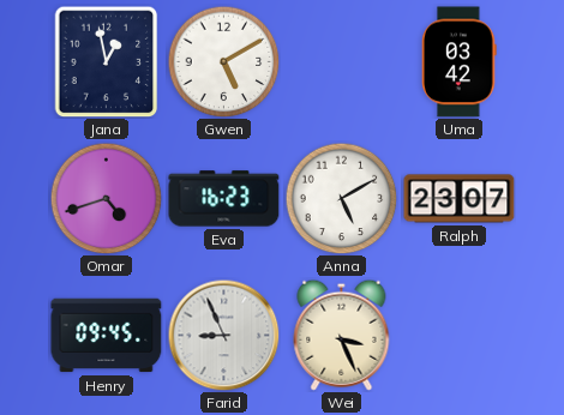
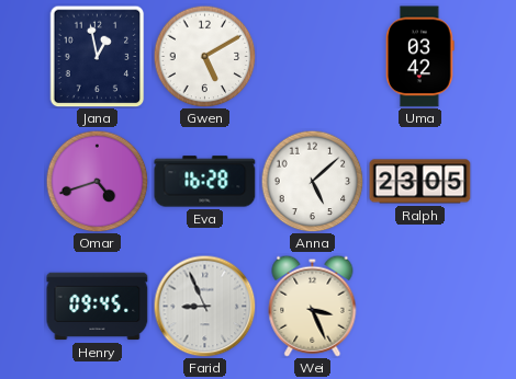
Eva: 16:23 -> 16:28
Anna: 5:10 -> 5:08
Ralph: 23:07 -> 23:05
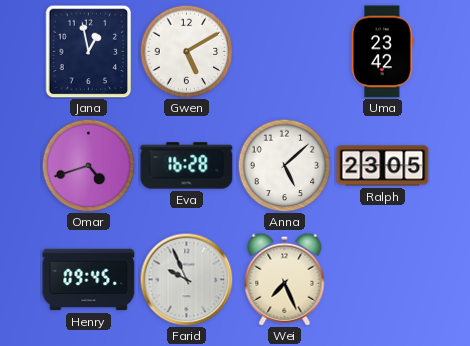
Uma: 03:42 -> 23:42
Farid: 8:56 -> 9:56
Wei: 3:26 -> 7:26
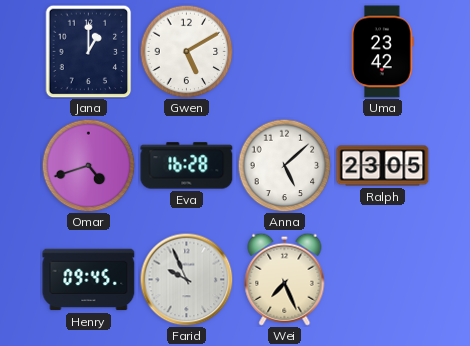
Jana: 12:58 -> 1:00
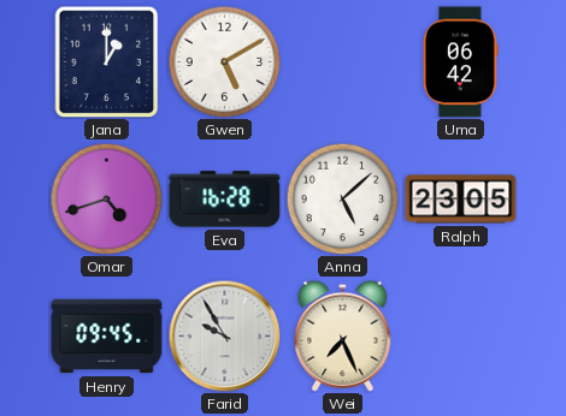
Uma: 23:42 -> 06:42
Farid: 9:56 -> 9:55
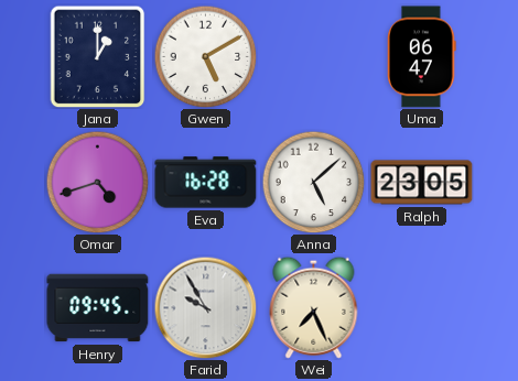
Uma: 06:42 -> 06:47
